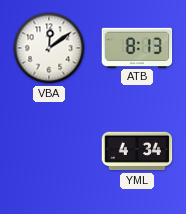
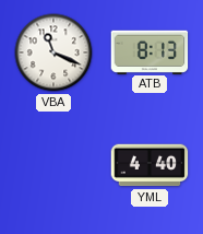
VBA: 12:09 -> 11:19
YML: 4:34 -> 4:40
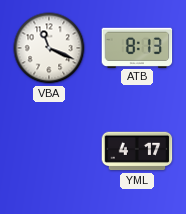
YML: 4:40 -> 4:17
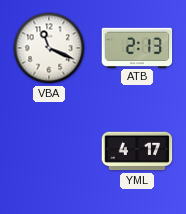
ATB: 8:13 -> 2:13
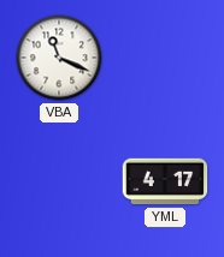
ATB: 2:13 -> none
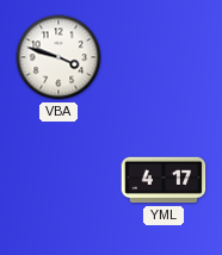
VBA: 11:19 -> 3:48
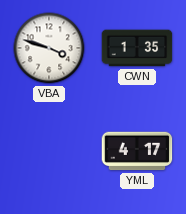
CWN: none -> 1:35
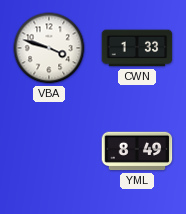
CWN: 1:35 -> 1:33
YML: 4:17 -> 8:49
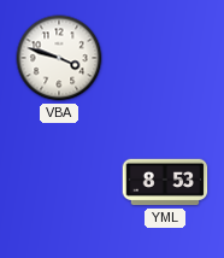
CWN: 1:33 -> none
YML: 8:49 -> 8:53
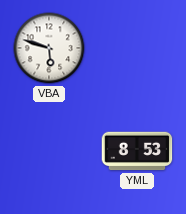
VBA: 3:48 -> 5:48
